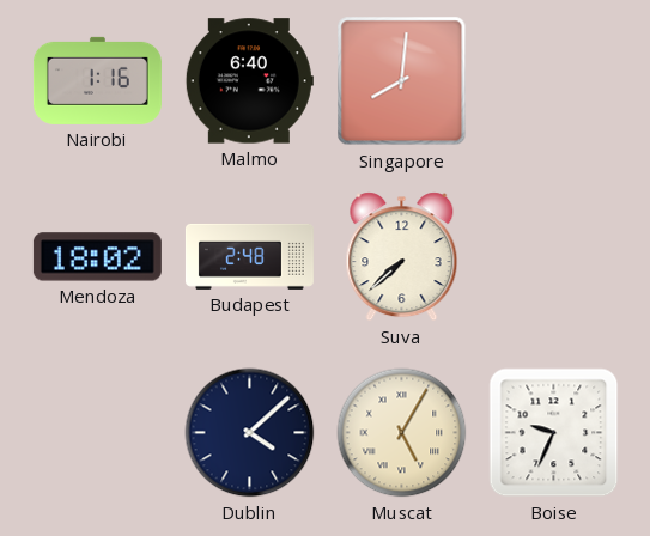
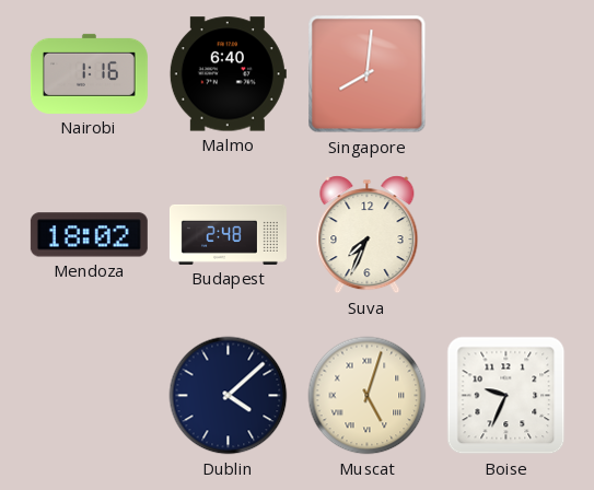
Suva: 7:38 -> 7:34
Muscat: 5:05 -> 5:03
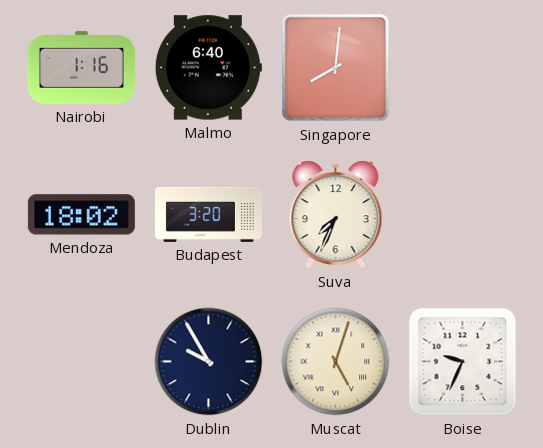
Budapest: 2:48 -> 3:20
Dublin: 4:08 -> 9:55
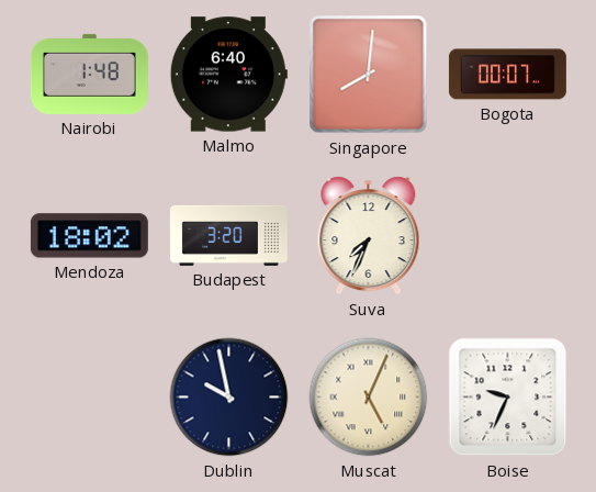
Nairobi: 1:16 -> 1:48
Bogota: none -> 00:07
Dublin: 9:55 -> 9:58
Muscat: 5:03 -> 5:04
